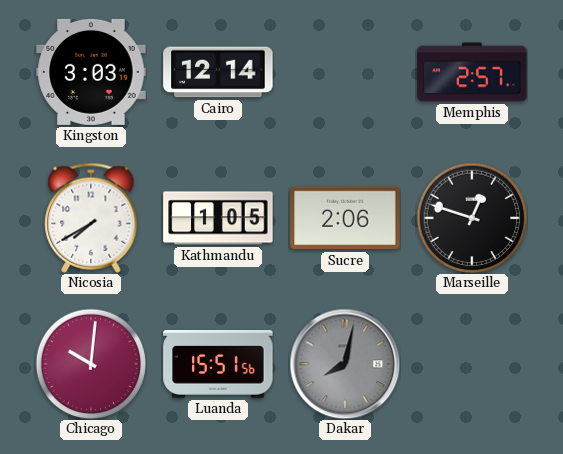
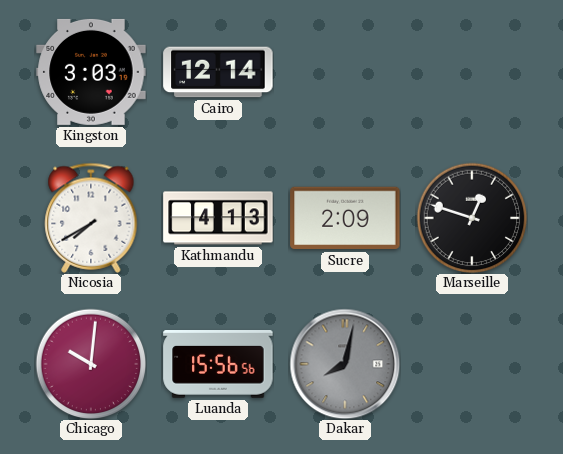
Memphis: 2:57 -> none
Kathmandu: 1:05 -> 4:13
Sucre: 2:06 -> 2:09
Luanda: 15:51 -> 15:56
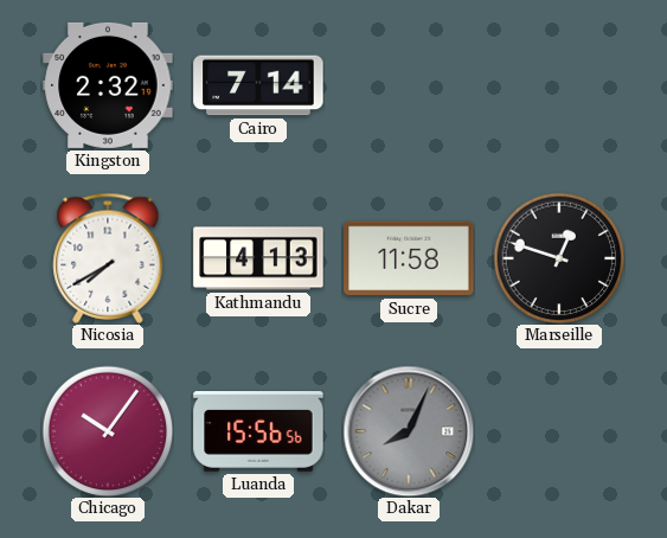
Kingston: 3:03 -> 2:32
Cairo: 12:14 -> 7:14
Sucre: 2:09 -> 11:58
Chicago: 10:01 -> 10:06
Dakar: 8:02 -> 8:04
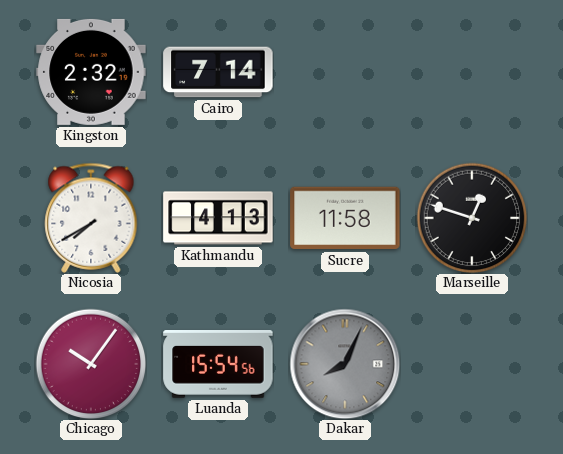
Luanda: 15:56 -> 15:54
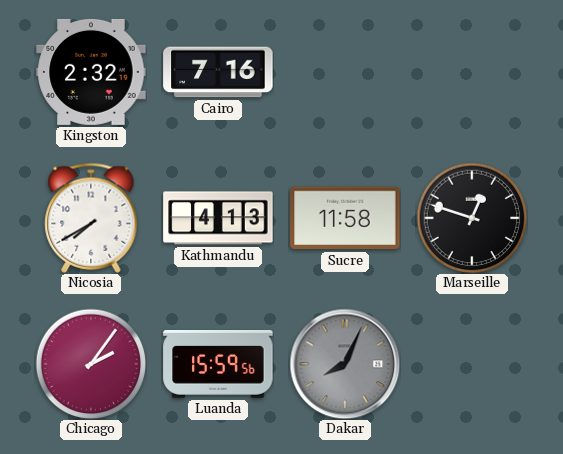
Cairo: 7:14 -> 7:16
Chicago: 10:06 -> 2:06
Luanda: 15:54 -> 15:59
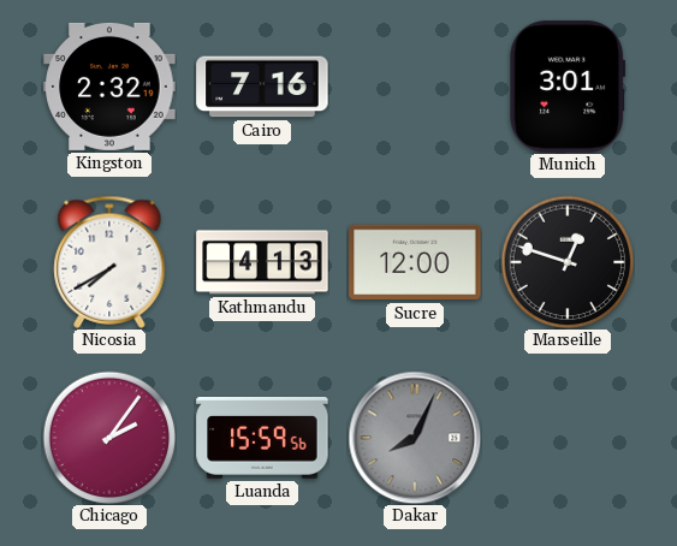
Munich: none -> 3:01
Sucre: 11:58 -> 12:00
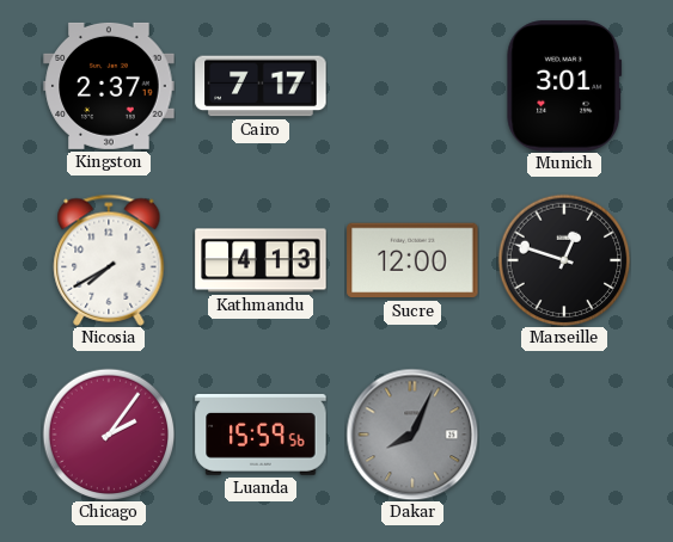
Kingston: 2:32 -> 2:37
Cairo: 7:16 -> 7:17
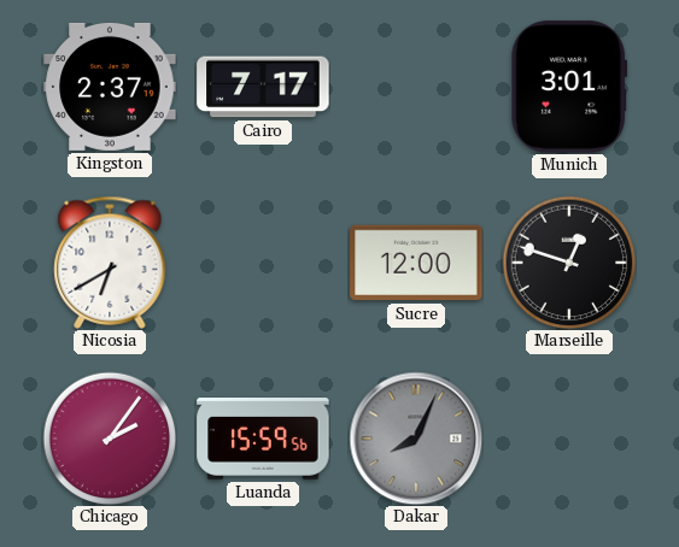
Nicosia: 7:40 -> 6:40
Kathmandu: 4:13 -> none
